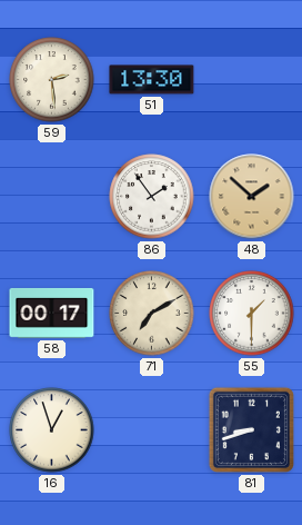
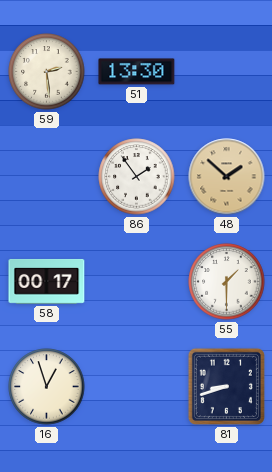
71: 7:10 -> none
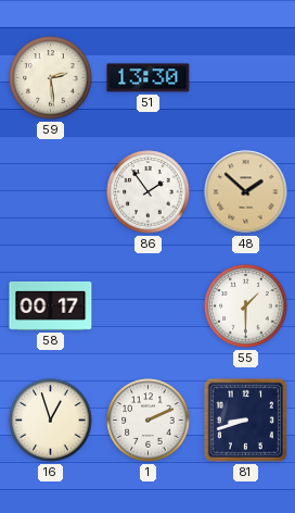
1: none -> 2:11
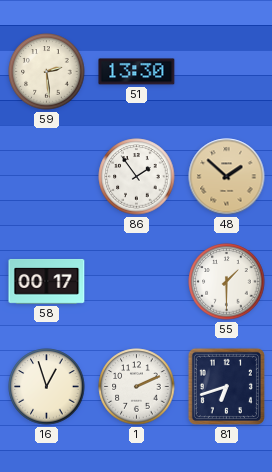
81: 8:42 -> 6:42
